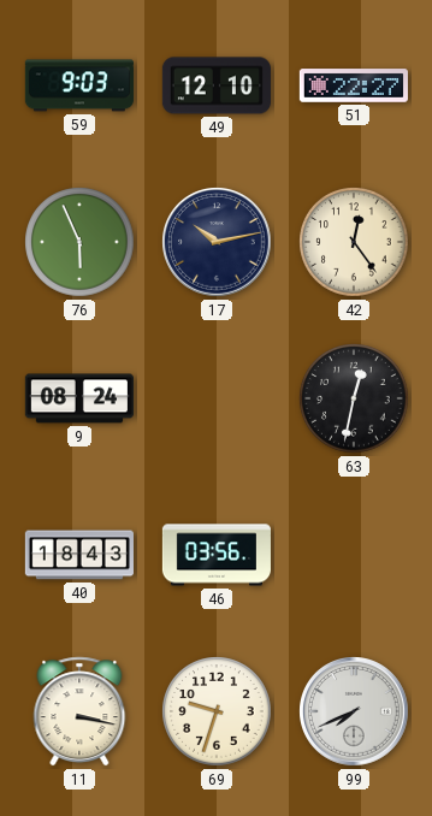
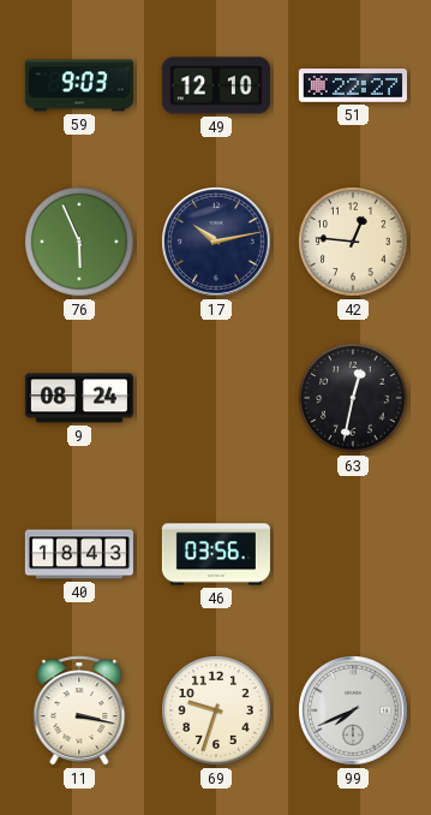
42: 12:24 -> 12:46
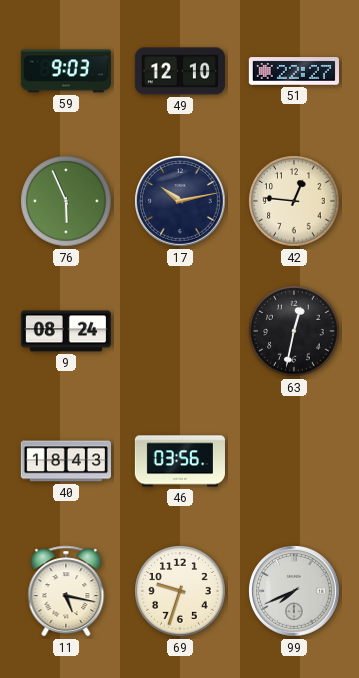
11: 3:17 -> 5:17
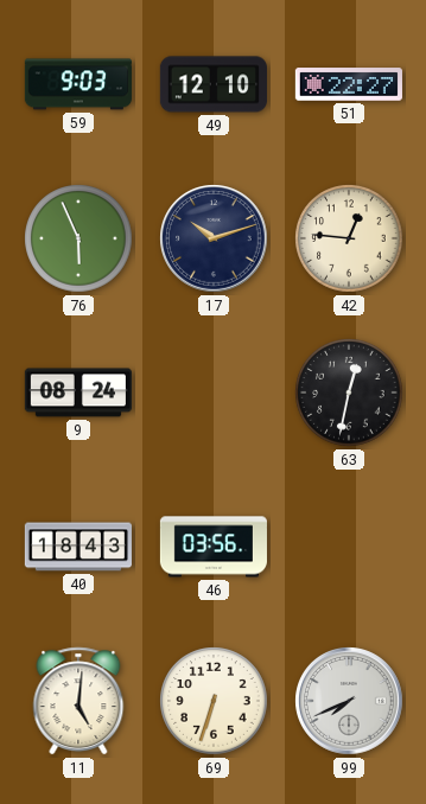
17: 10:13 -> 10:12
11: 5:17 -> 5:01
69: 9:33 -> 6:33
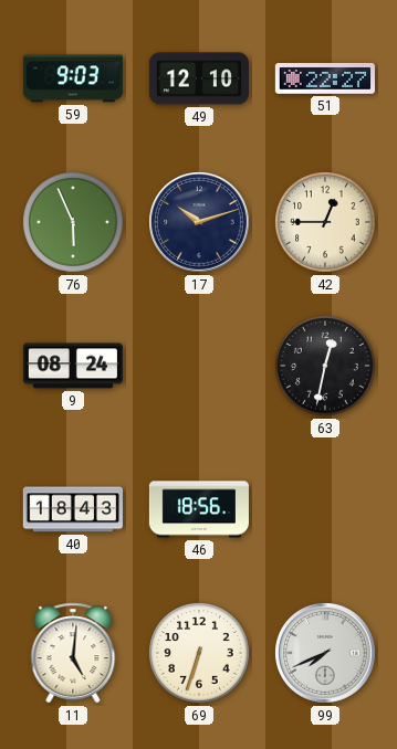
42: 12:46 -> 12:45
46: 03:56 -> 18:56
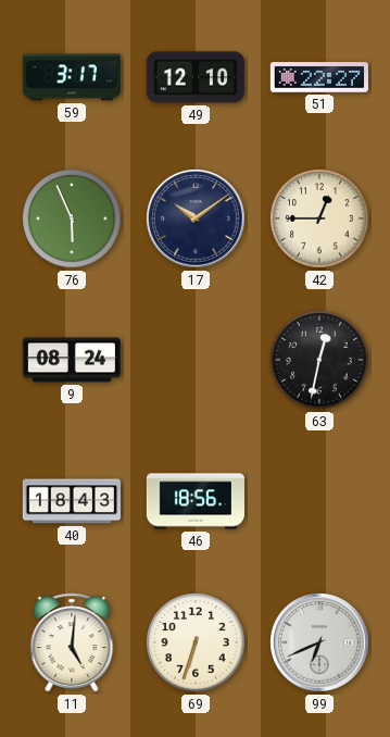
59: 9:03 -> 3:17
17: 10:12 -> 10:09
99: 7:41 -> 6:41
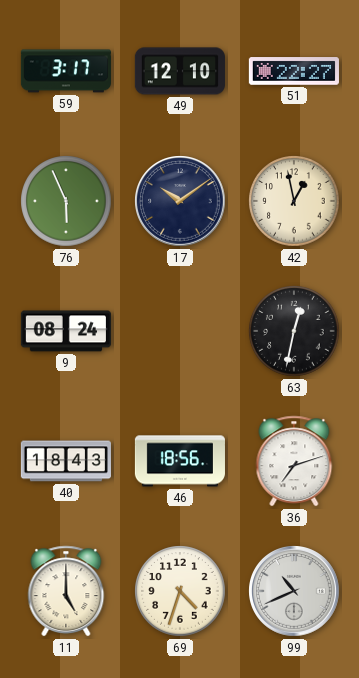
42: 12:45 -> 12:58
36: none -> 7:12
11: 5:01 -> 5:00
69: 6:33 -> 4:33
99: 6:41 -> 10:41
